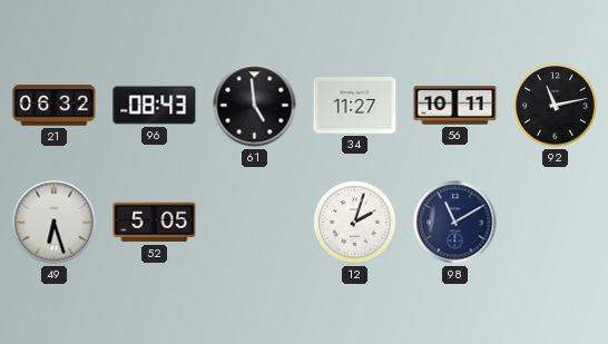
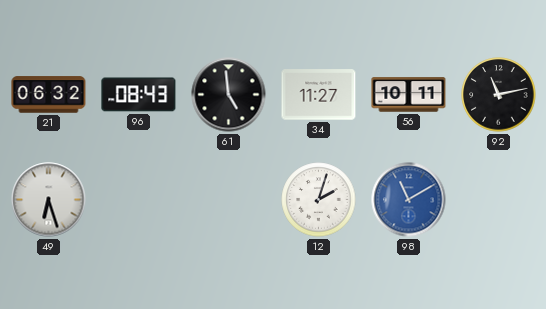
52: 5:05 -> none
98 dial: navy -> blue
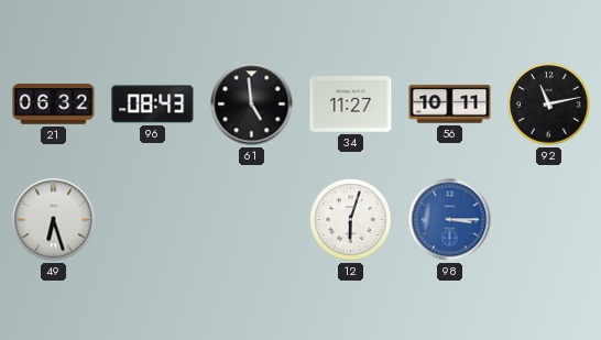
12: 2:03 -> 6:03
98: 11:10 -> 3:15
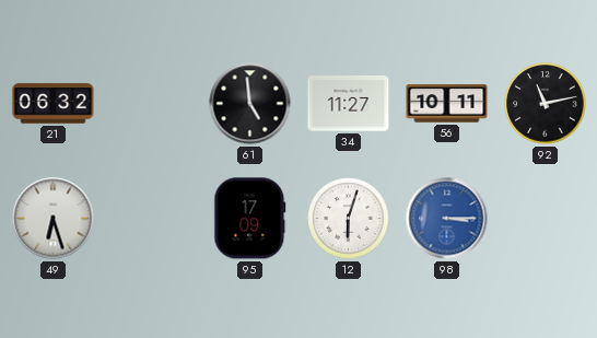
96: 08:43 -> none
95: none -> 17:09
